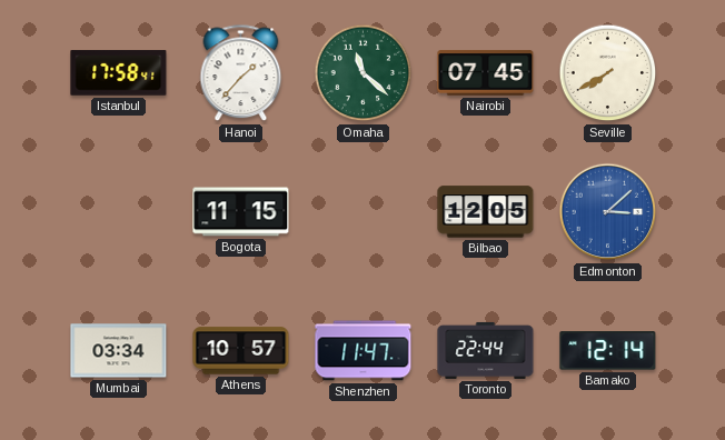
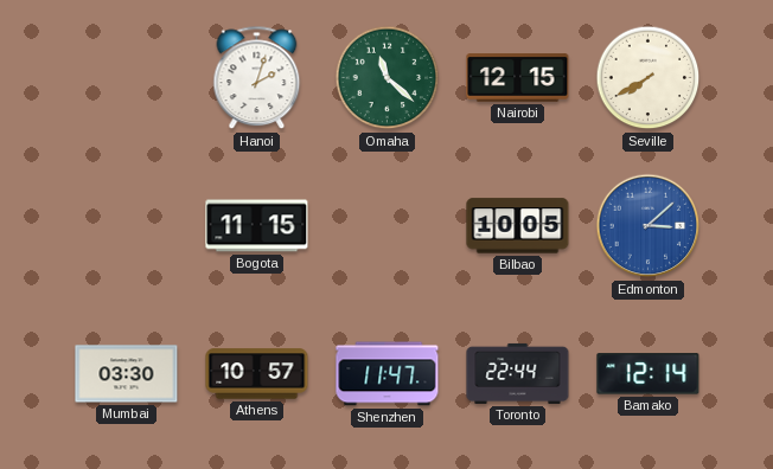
Istanbul: 17:58 -> none
Hanoi: 1:37 -> 2:03
Nairobi: 07:45 -> 12:15
Bilbao: 12:05 -> 10:05
Mumbai: 03:34 -> 03:30
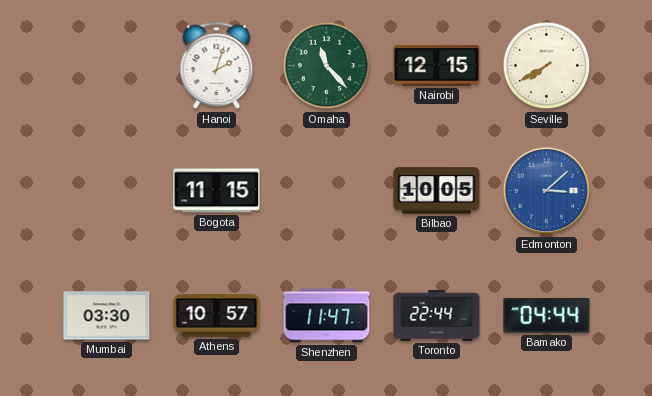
Omaha: 11:22 -> 11:23
Bamako: 12:14 -> 04:44
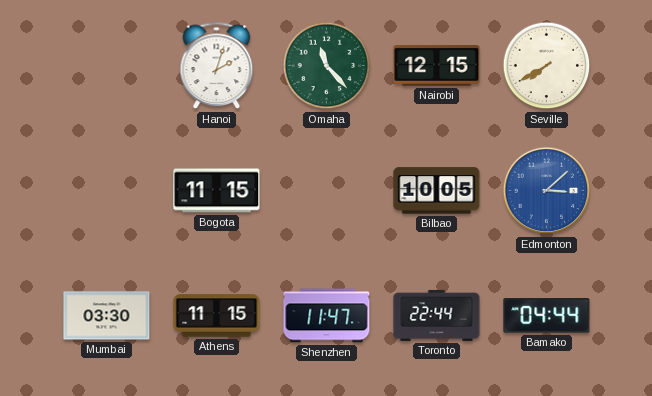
Athens: 10:57 -> 11:15
